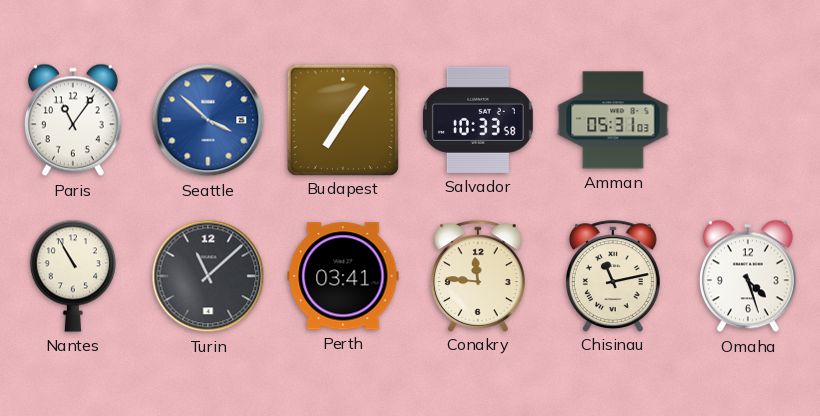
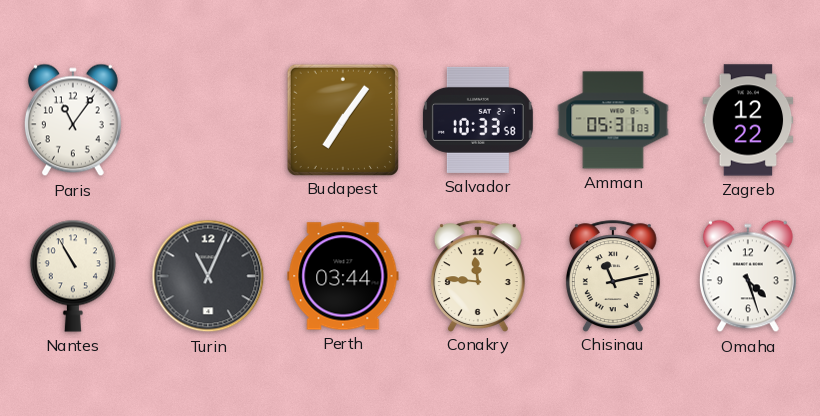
Seattle: 3:52 -> none
Zagreb: none -> 12:22
Turin: 11:08 -> 11:04
Perth: 03:41 -> 03:44
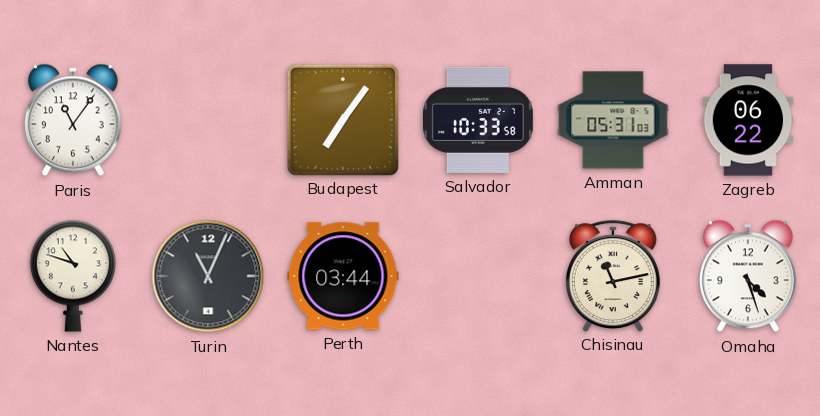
Zagreb: 12:22 -> 06:22
Nantes: 10:55 -> 10:48
Conakry: 11:46 -> none
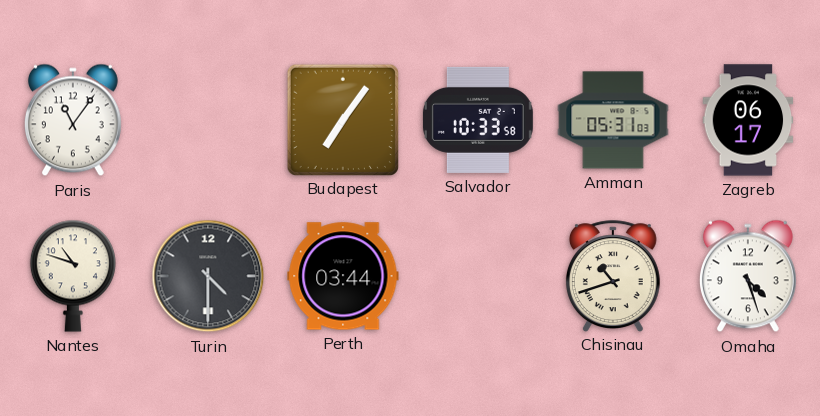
Zagreb: 06:22 -> 06:17
Turin: 11:04 -> 4:30
Chisinau: 11:13 -> 10:42
